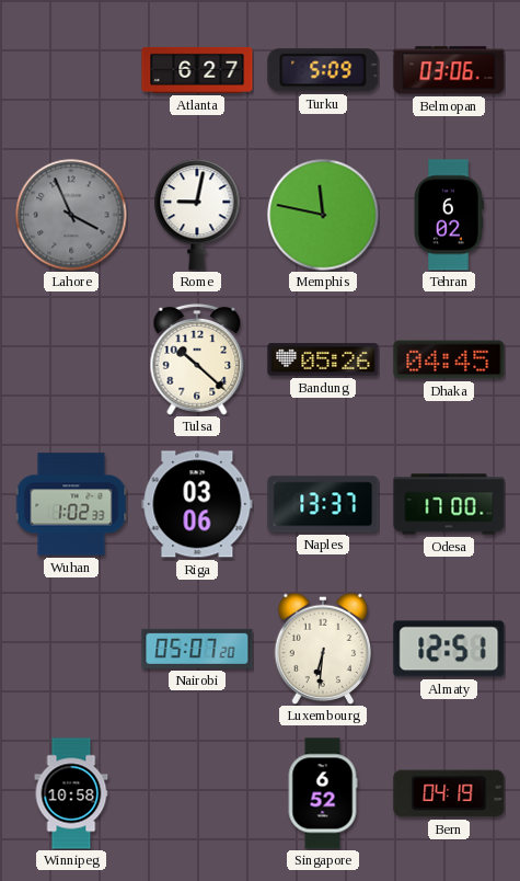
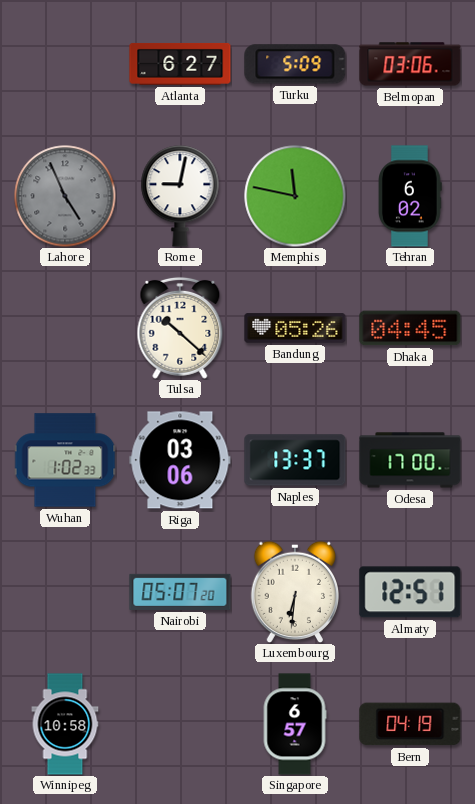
Lahore: 3:56 -> 4:56
Singapore: 6:52 -> 6:57
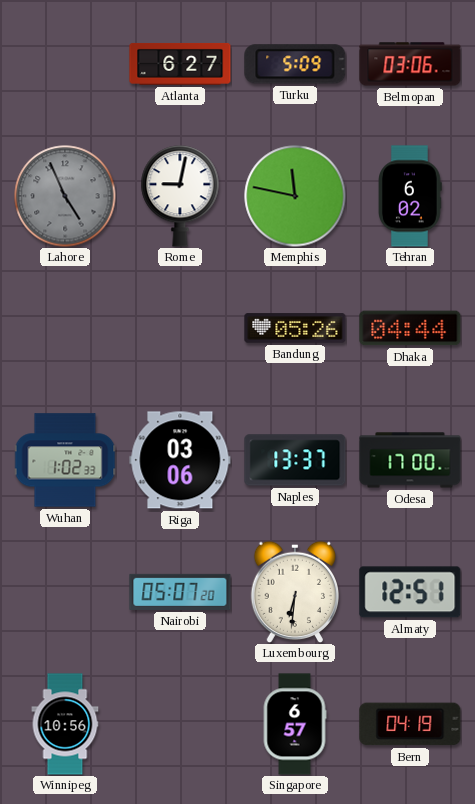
Tulsa: 10:22 -> none
Dhaka: 04:45 -> 04:44
Winnipeg: 10:58 -> 10:56
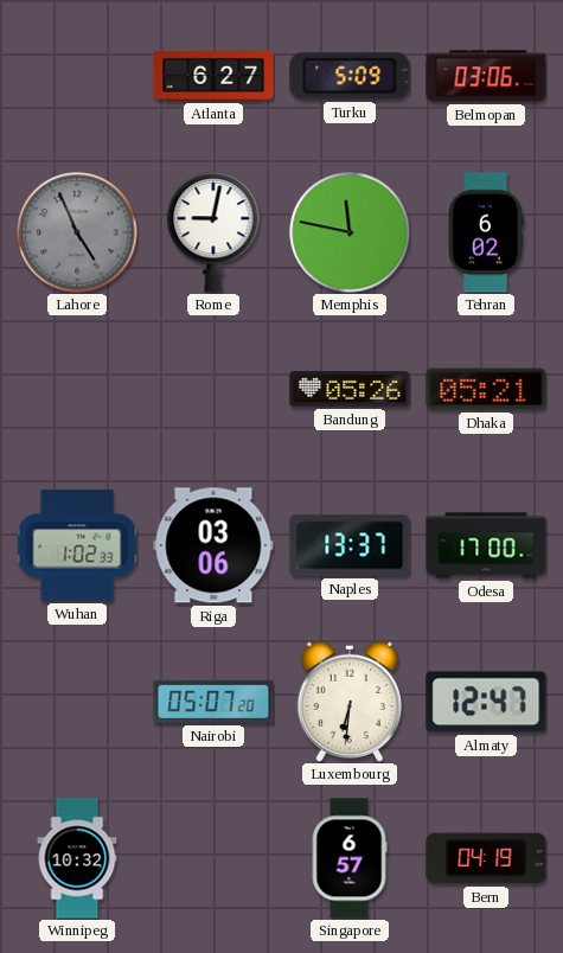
Dhaka: 04:44 -> 05:21
Almaty: 12:51 -> 12:47
Winnipeg: 10:56 -> 10:32
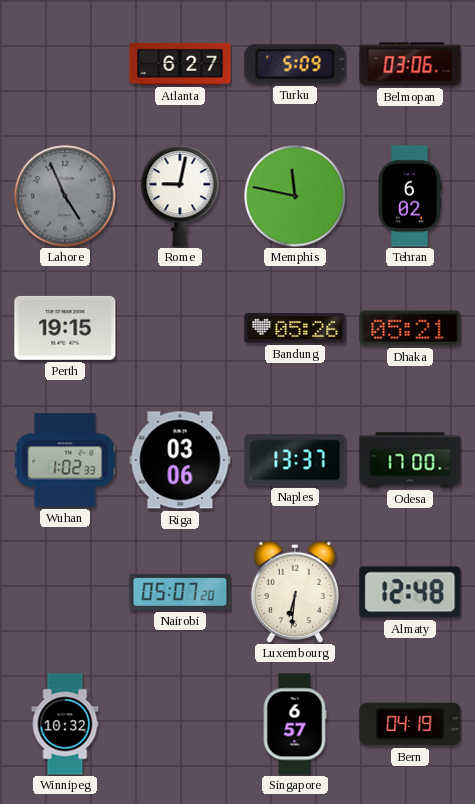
Perth: none -> 19:15
Almaty: 12:47 -> 12:48
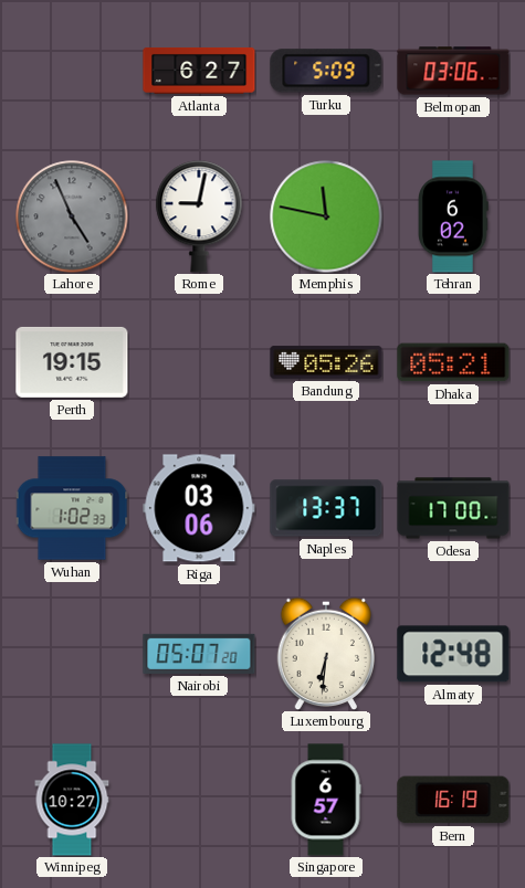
Winnipeg: 10:32 -> 10:27
Bern: 04:19 -> 16:19
